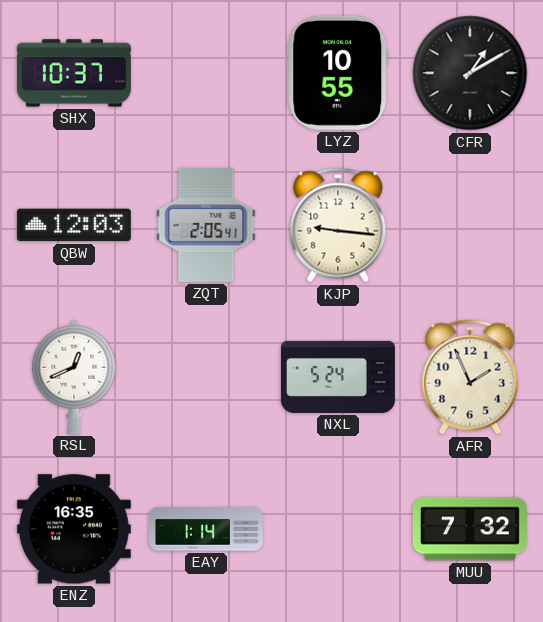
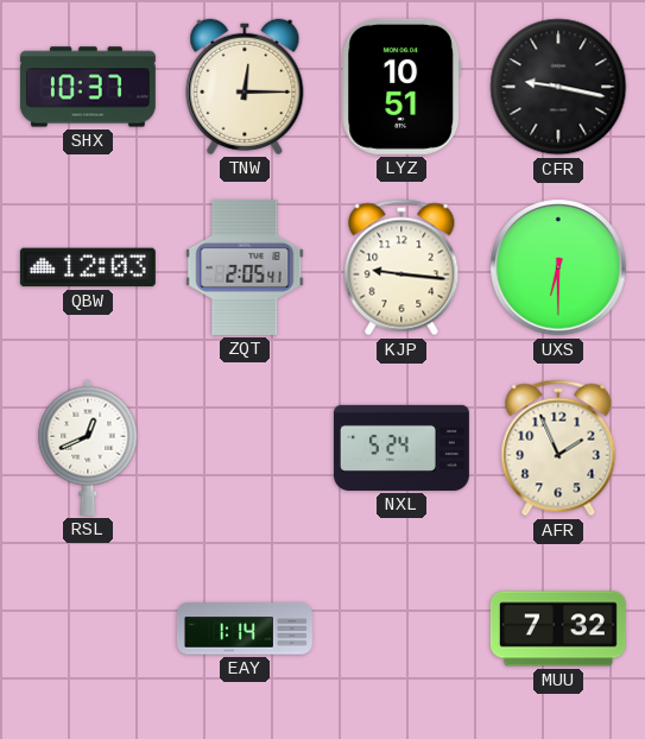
TNW: none -> 12:15
LYZ: 10:55 -> 10:51
CFR: 1:10 -> 9:17
UXS: none -> 6:30
ENZ: 16:35 -> none
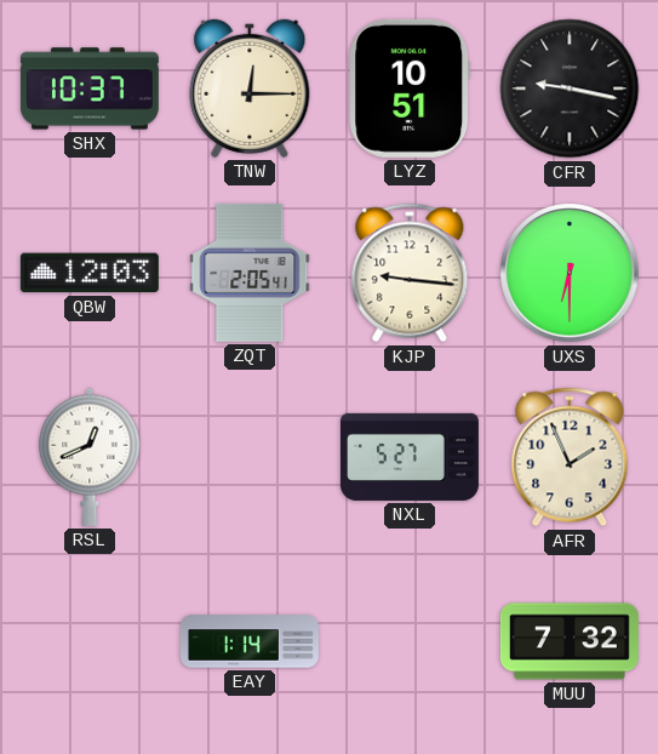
NXL: 5:24 -> 5:27
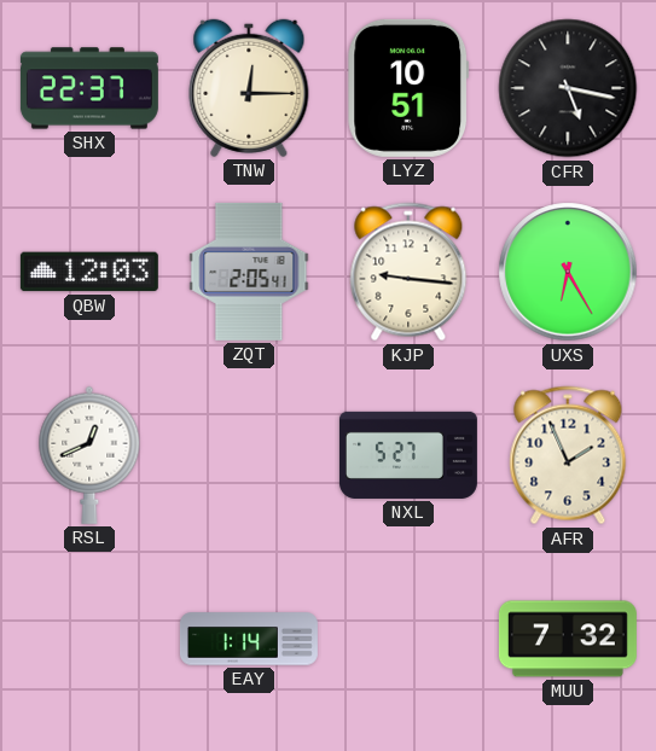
SHX: 10:37 -> 22:37
CFR: 9:17 -> 5:17
UXS: 6:30 -> 6:25
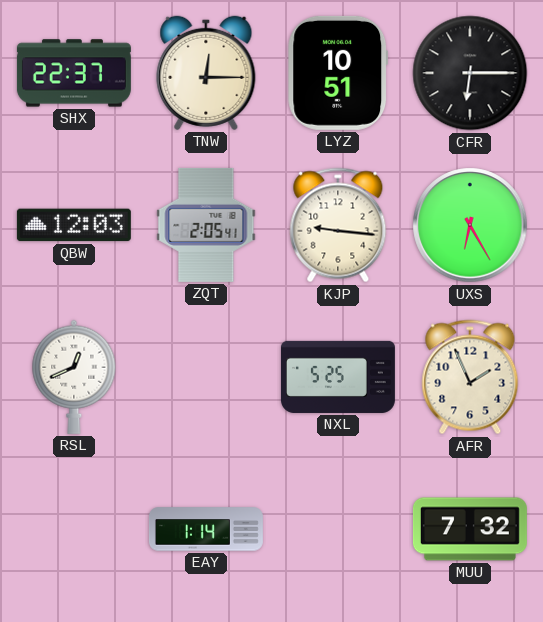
CFR: 5:17 -> 6:15
NXL: 5:27 -> 5:25
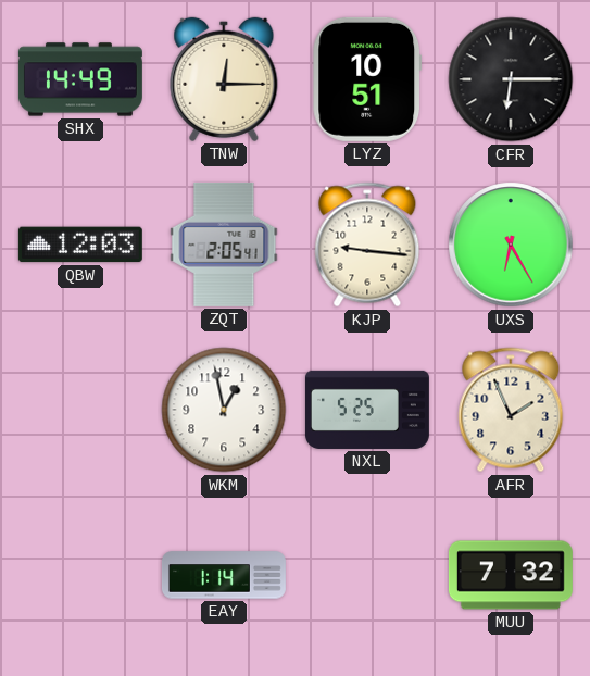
SHX: 22:37 -> 14:49
RSL: 12:41 -> none
WKM: none -> 12:58
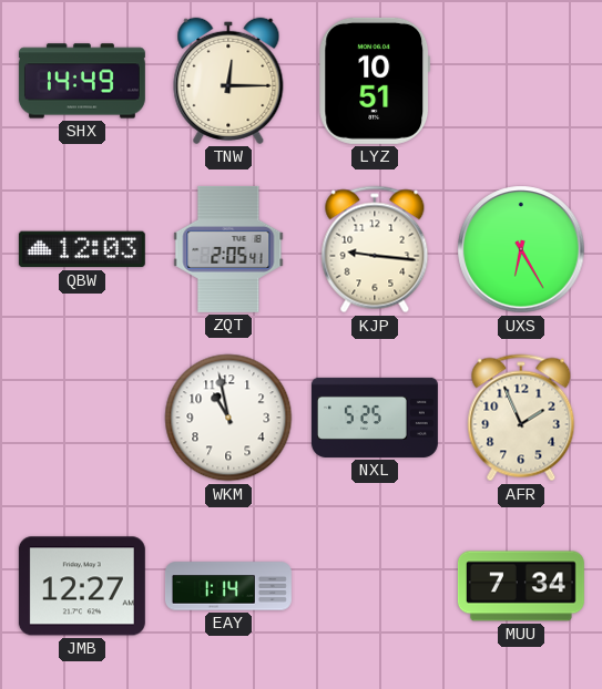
CFR: 6:15 -> none
WKM: 12:58 -> 10:58
JMB: none -> 12:27
MUU: 7:32 -> 7:34
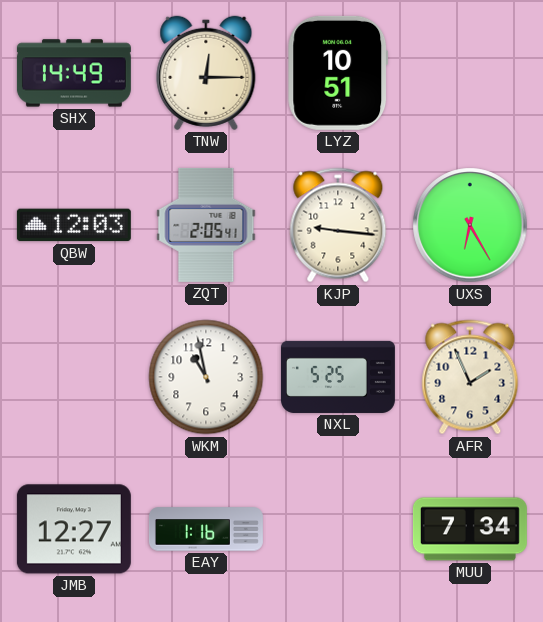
EAY: 1:14 -> 1:16
